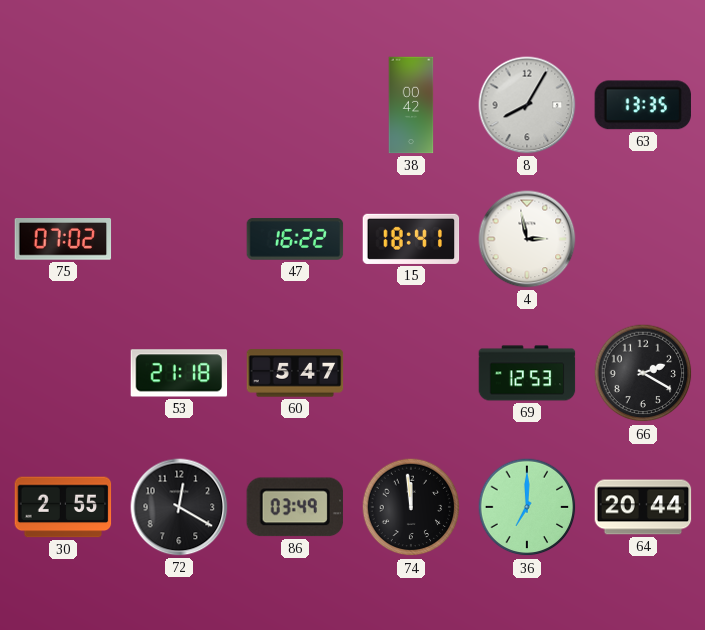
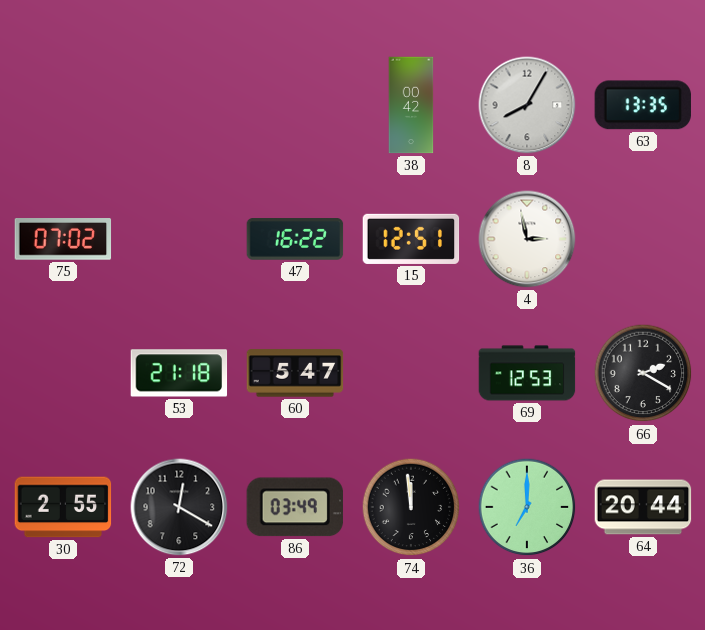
15: 18:41 -> 12:51
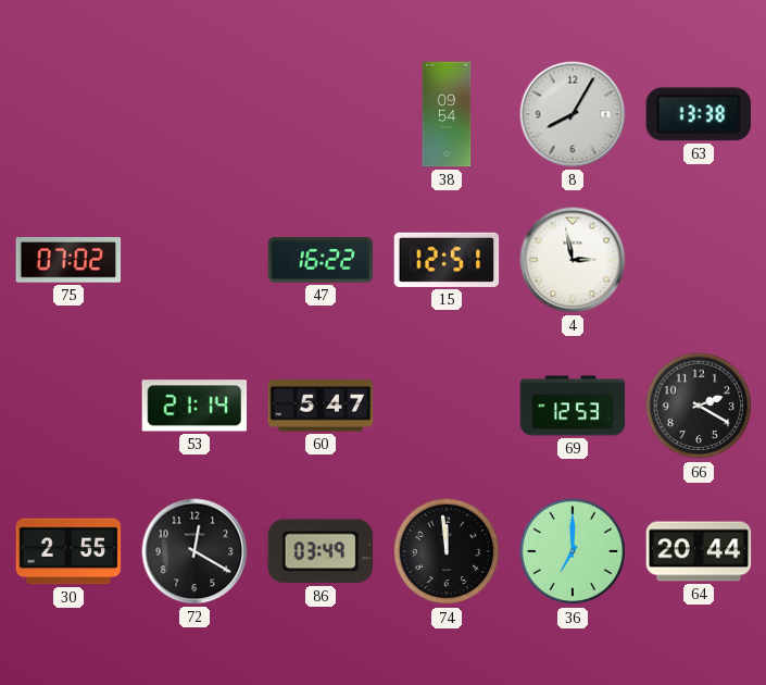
38: 00:42 -> 09:54
63: 13:35 -> 13:38
53: 21:18 -> 21:14
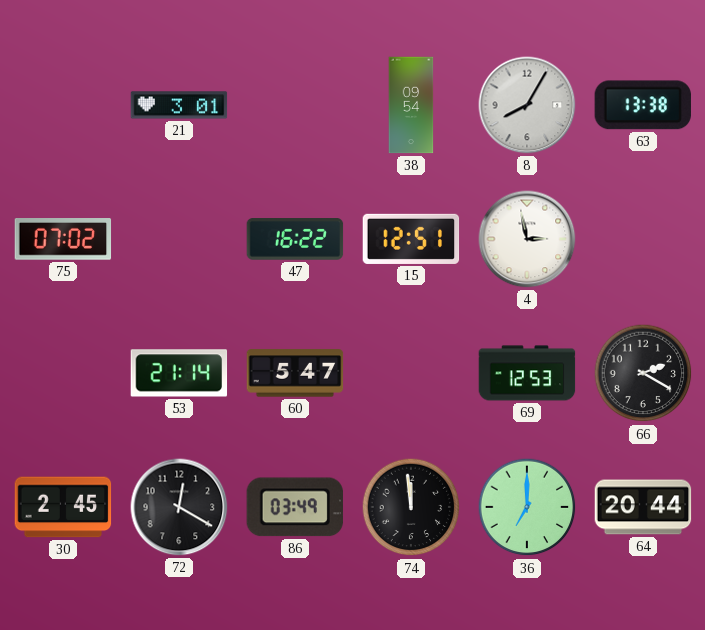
21: none -> 3:01
30: 2:55 -> 2:45
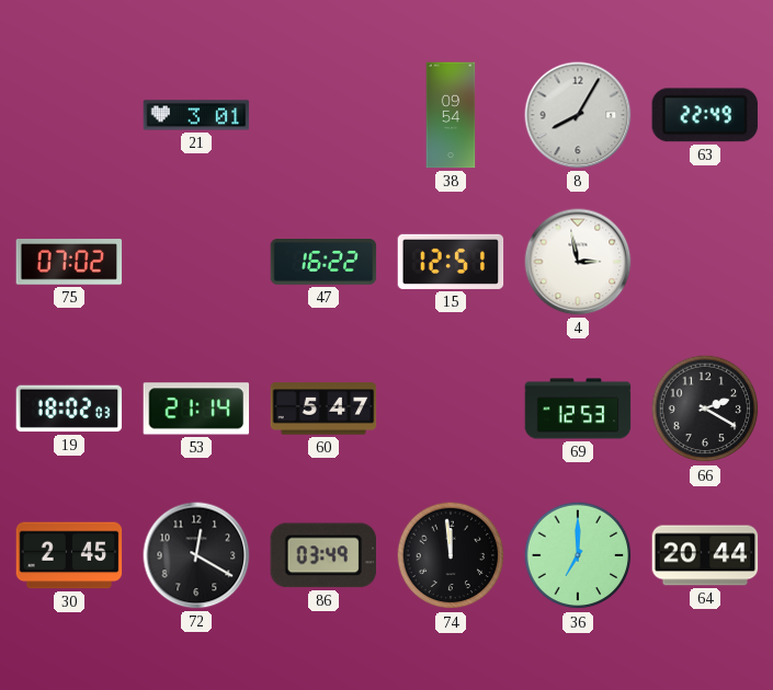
63: 13:38 -> 22:49
19: none -> 18:02
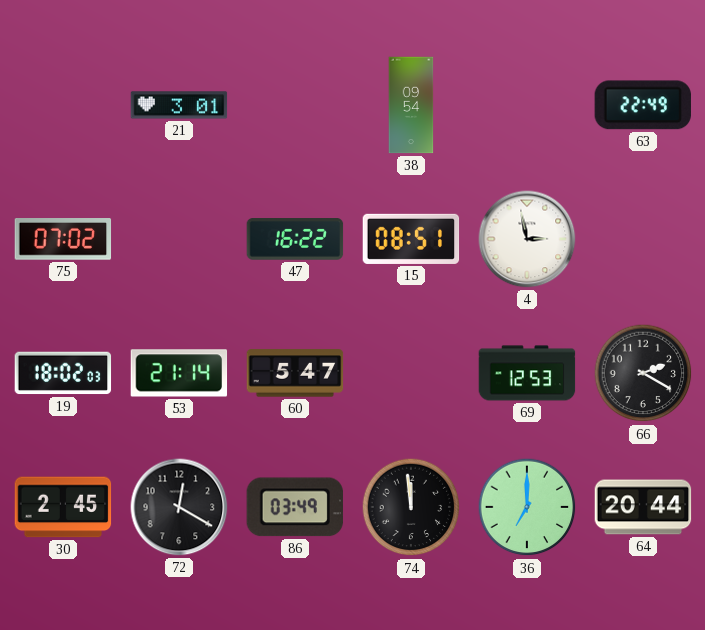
8: 8:05 -> none
15: 12:51 -> 08:51
